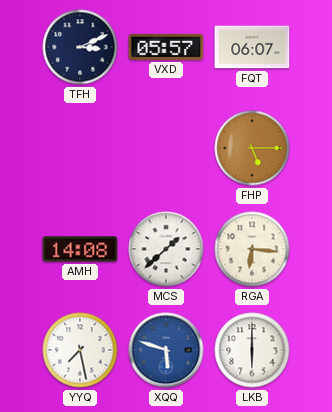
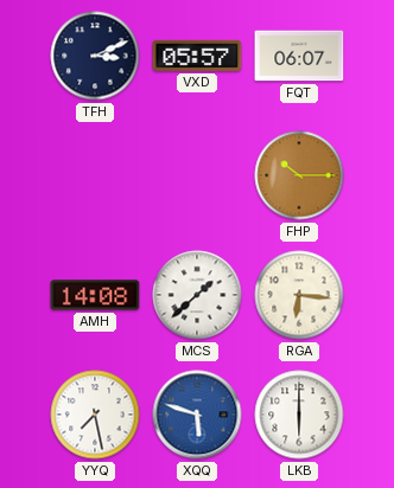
FHP: 5:15 -> 10:15
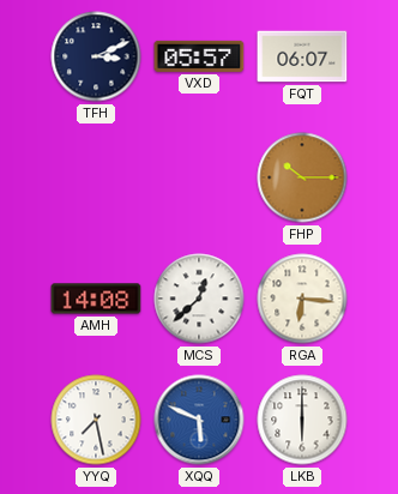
MCS: 1:38 -> 12:38
XQQ: 5:48 -> 5:49
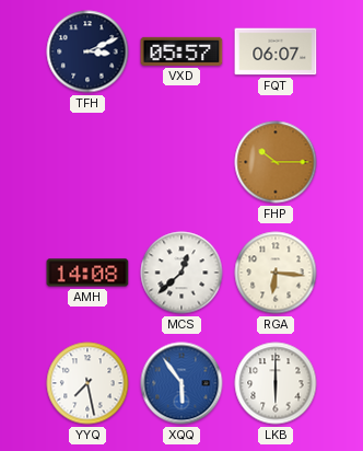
XQQ: 5:49 -> 5:54
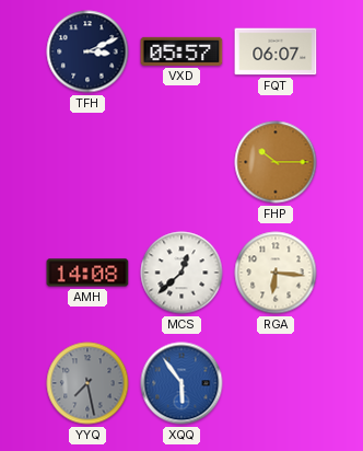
YYQ dial: white -> grey
LKB: 6:00 -> none
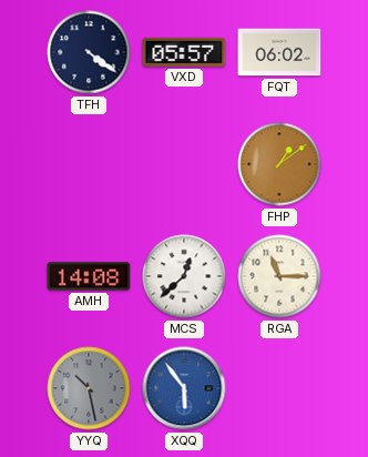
TFH: 3:11 -> 4:21
FQT: 06:07 -> 06:02
FHP: 10:15 -> 1:09
RGA: 6:16 -> 11:15
YYQ: 7:28 -> 10:28
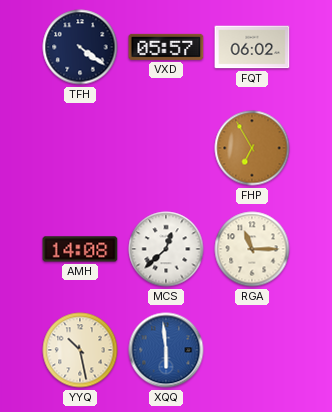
FHP: 1:09 -> 6:55
YYQ dial: grey -> cream
XQQ: 5:54 -> 5:59
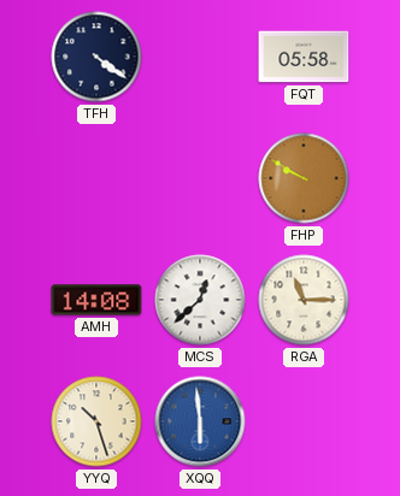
VXD: 05:57 -> none
FQT: 06:02 -> 05:58
FHP: 6:55 -> 9:50
YYQ: 10:28 -> 10:27
